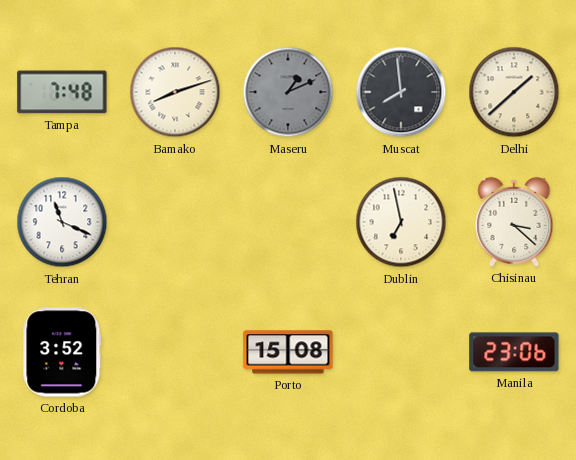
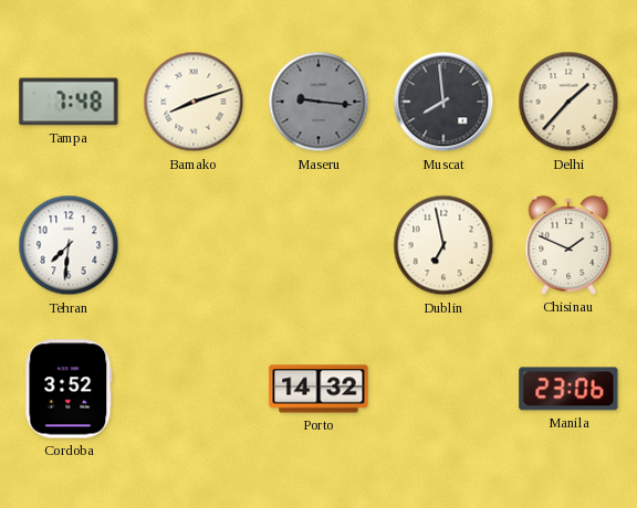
Maseru: 1:11 -> 9:16
Delhi: 1:38 -> 1:37
Tehran: 11:19 -> 7:31
Chisinau: 3:22 -> 1:49
Porto: 15:08 -> 14:32
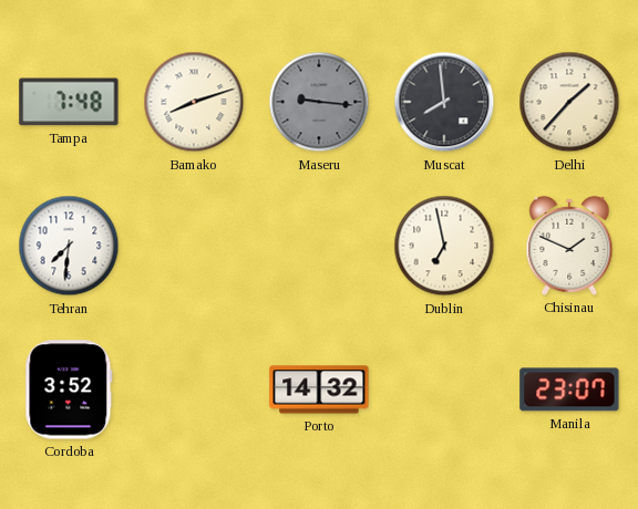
Manila: 23:06 -> 23:07
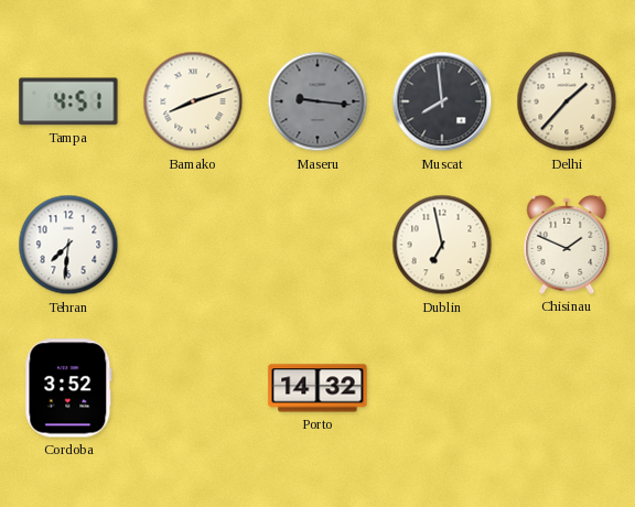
Tampa: 7:48 -> 4:51
Manila: 23:07 -> none
